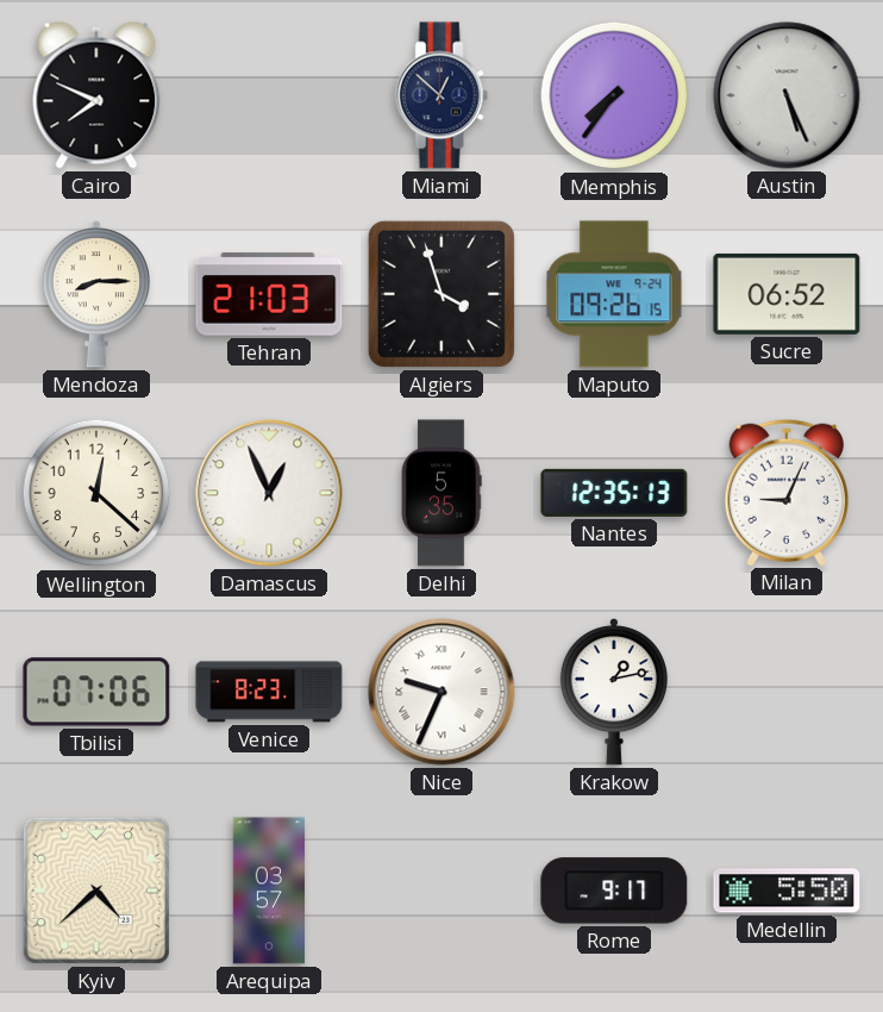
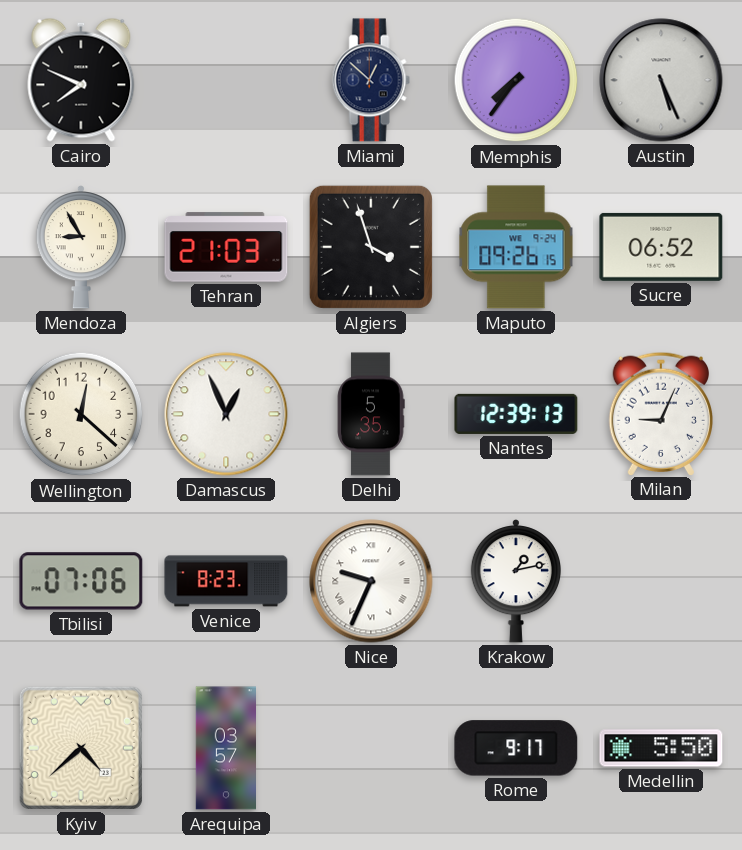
Mendoza: 8:15 -> 8:55
Nantes: 12:35 -> 12:39
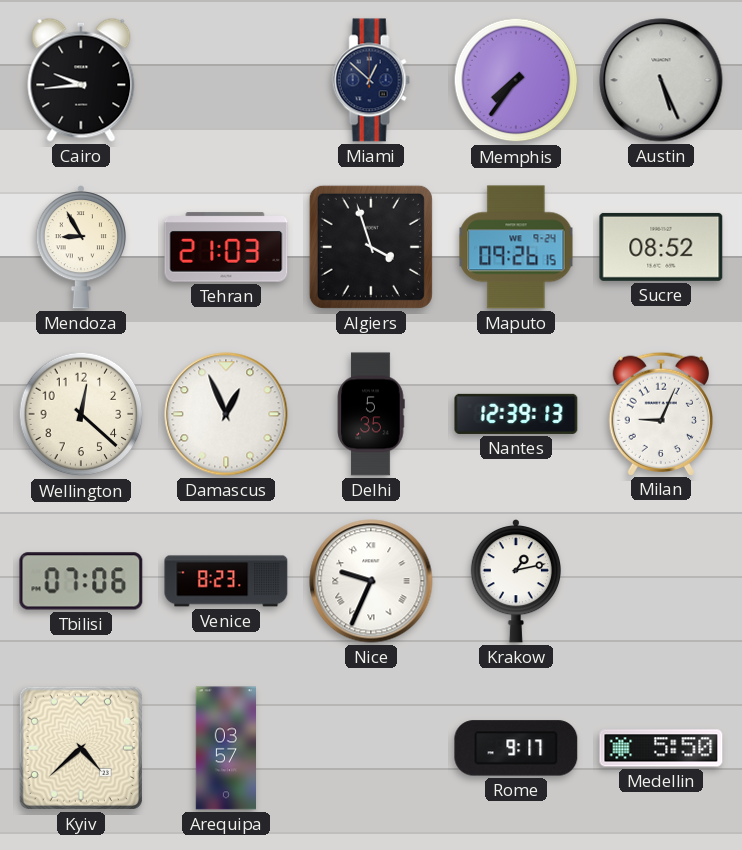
Cairo: 7:49 -> 9:44
Sucre: 06:52 -> 08:52
